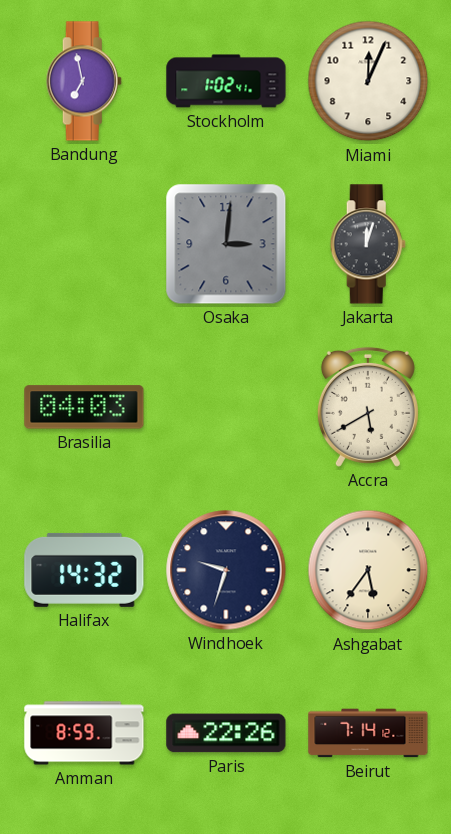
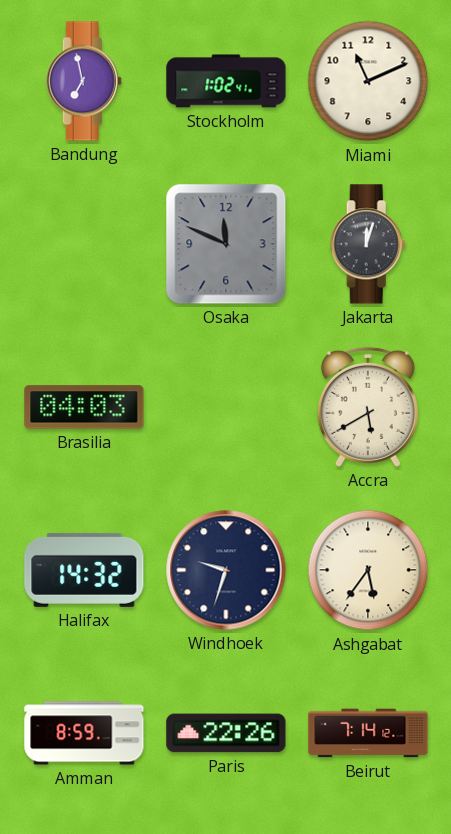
Miami: 12:04 -> 11:11
Osaka: 3:01 -> 11:49
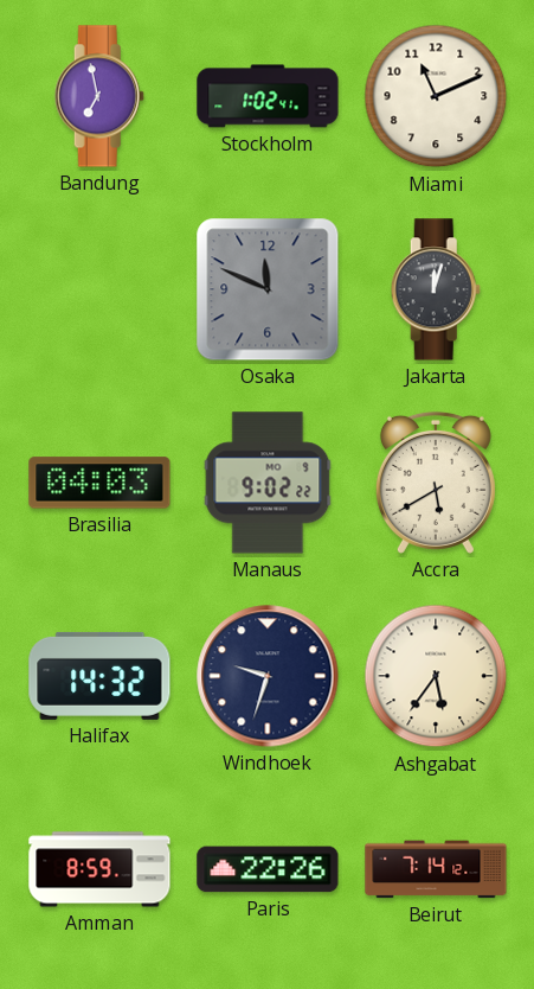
Manaus: none -> 9:02
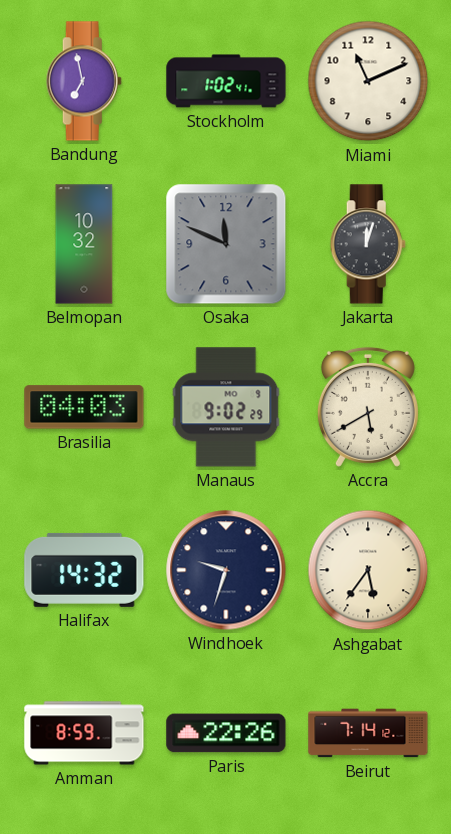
Belmopan: none -> 10:32
Manaus: 9:02:22 -> 9:02:29
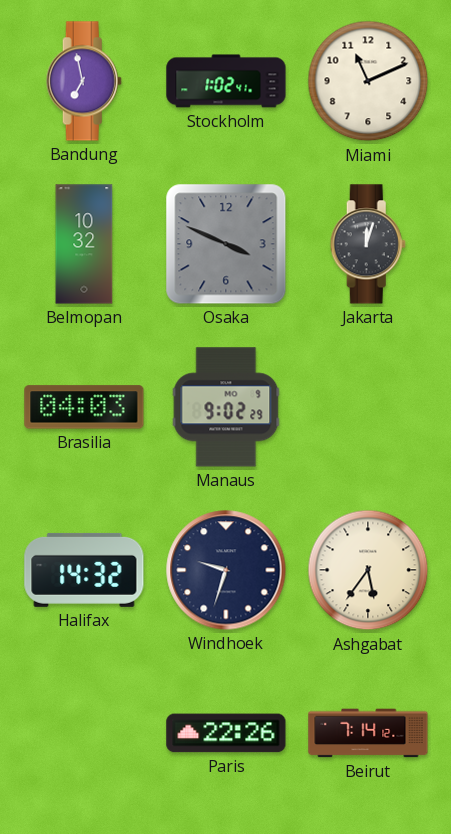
Osaka: 11:49 -> 3:49
Accra: 5:40 -> none
Amman: 8:59 -> none
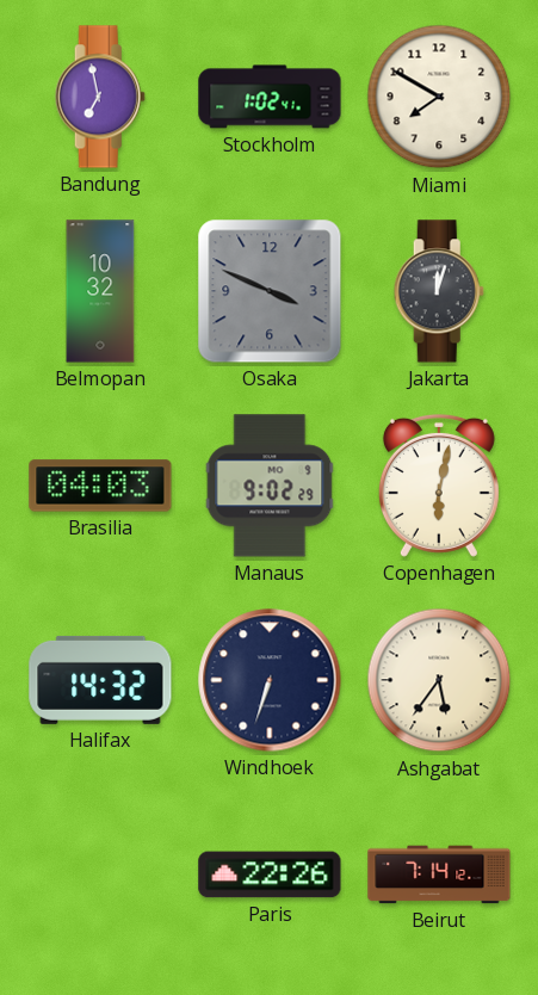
Miami: 11:11 -> 7:50
Copenhagen: none -> 6:02
Windhoek: 9:33 -> 6:33
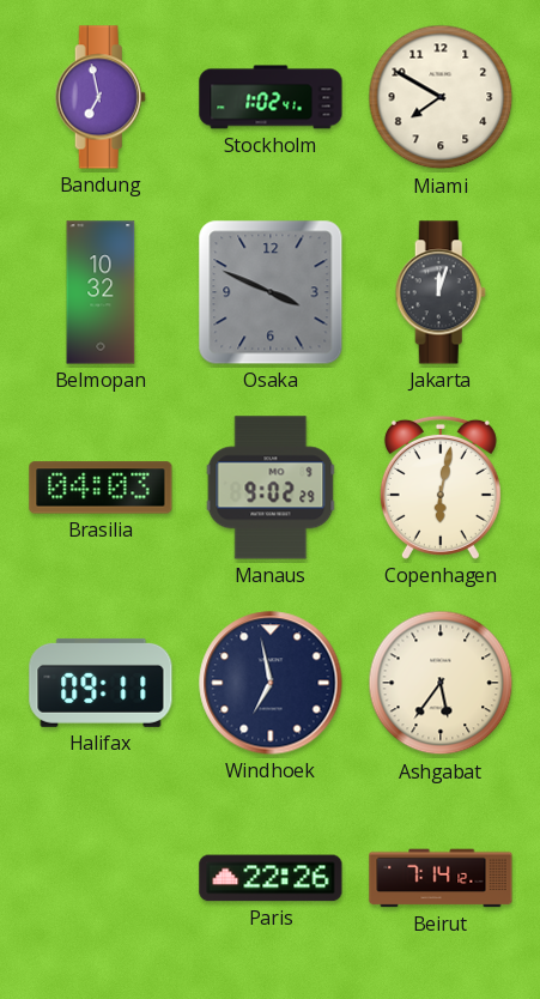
Halifax: 14:32 -> 09:11
Windhoek: 6:33 -> 6:58
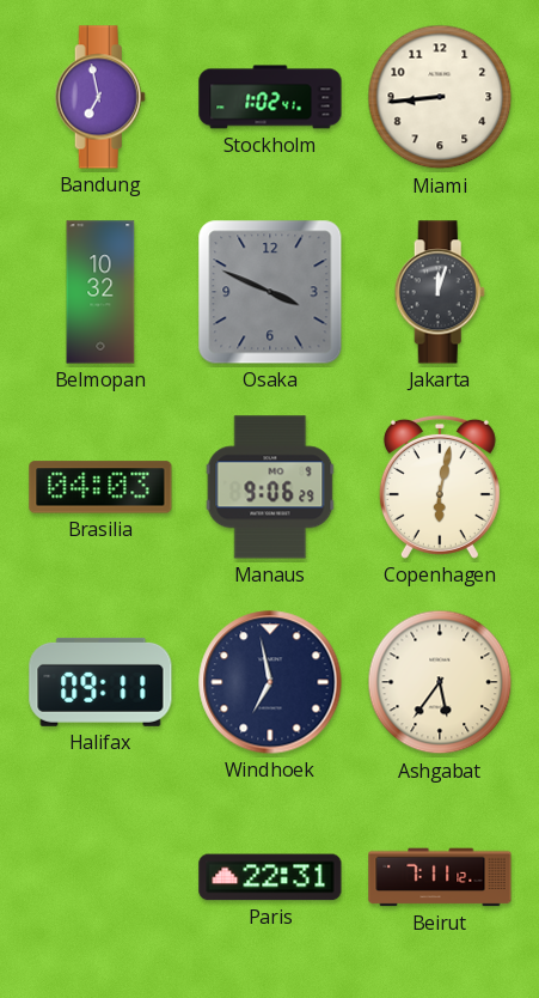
Miami: 7:50 -> 8:44
Manaus: 9:02 -> 9:06
Paris: 22:26 -> 22:31
Beirut: 7:14 -> 7:11
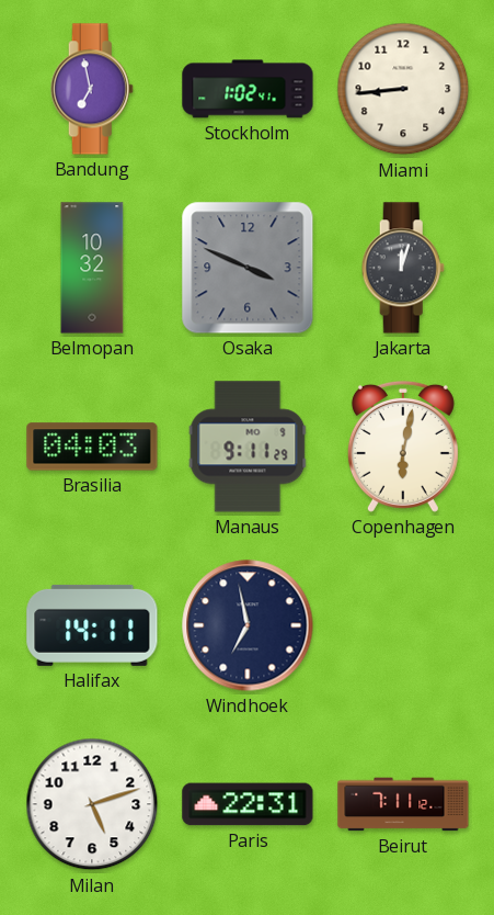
Manaus: 9:06 -> 9:11
Halifax: 09:11 -> 14:11
Ashgabat: 5:36 -> none
Milan: none -> 5:12
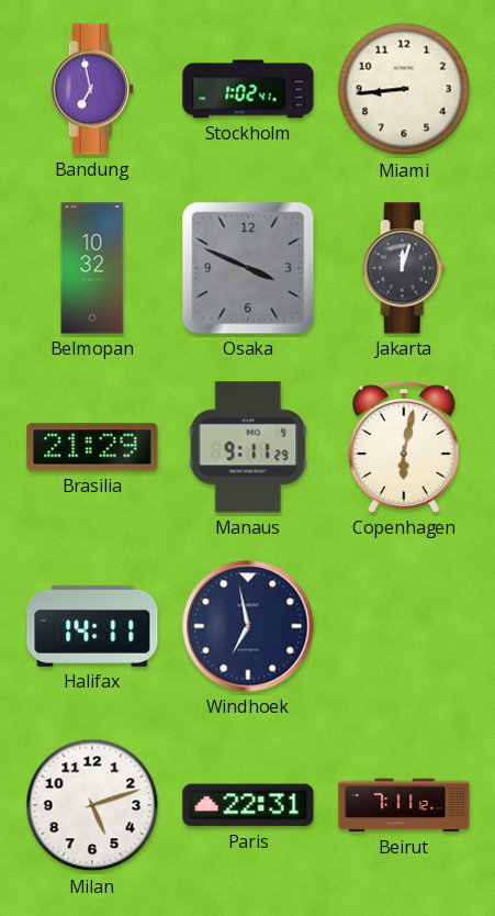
Brasilia: 04:03 -> 21:29
